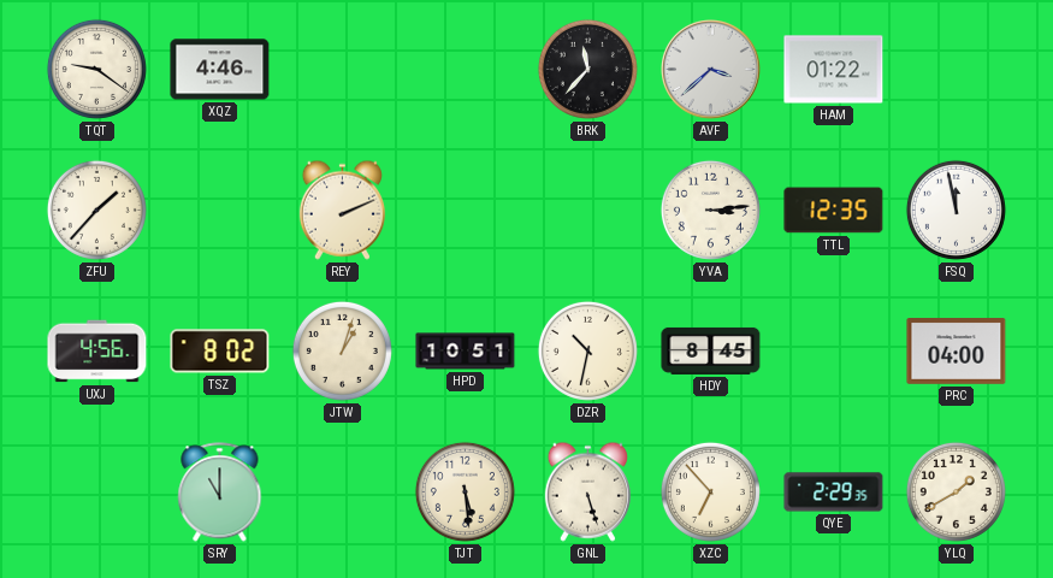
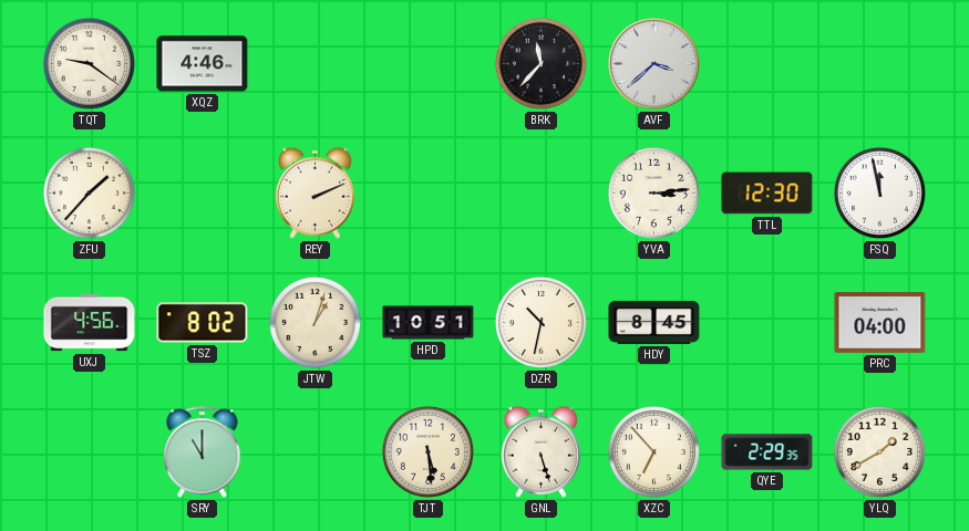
HAM: 01:22 -> none
TTL: 12:35 -> 12:30
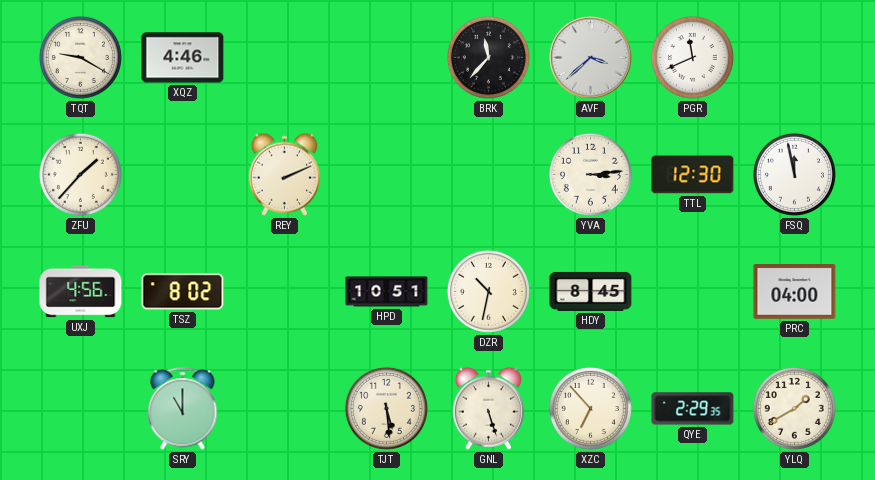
TQT: 9:21 -> 9:20
PGR: none -> 11:41
JTW: 1:03 -> none
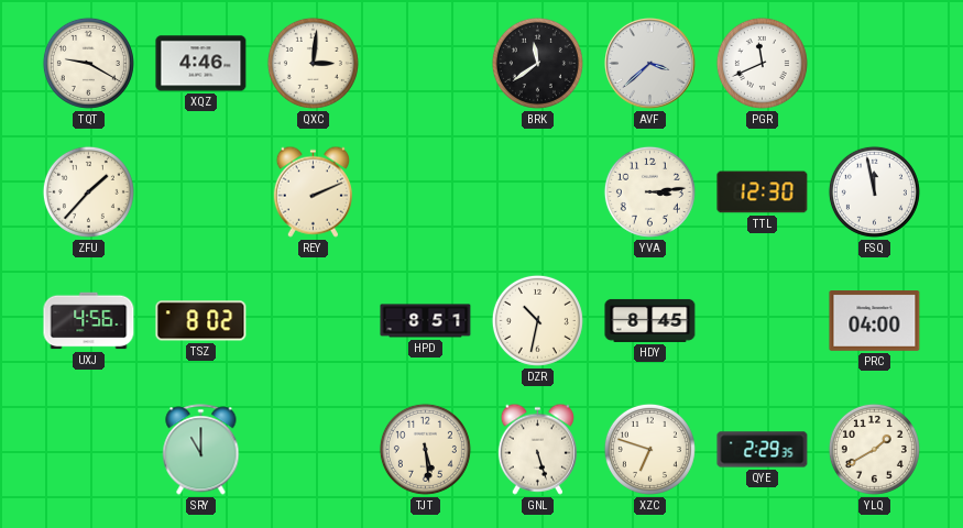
QXC: none -> 3:01
BRK: 11:37 -> 11:39
HPD: 10:51 -> 8:51
XZC: 6:53 -> 6:48
